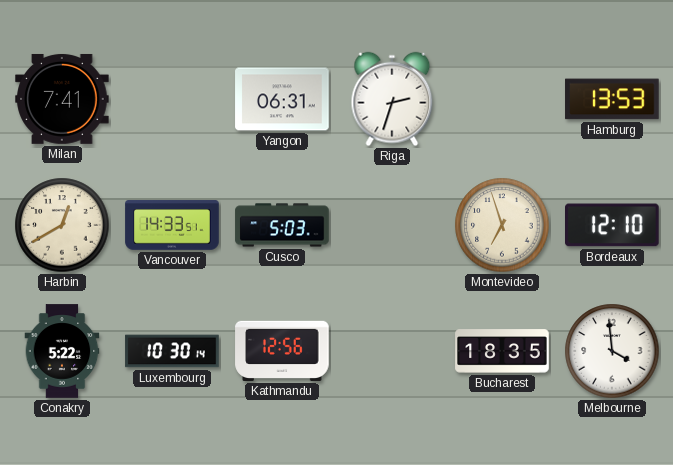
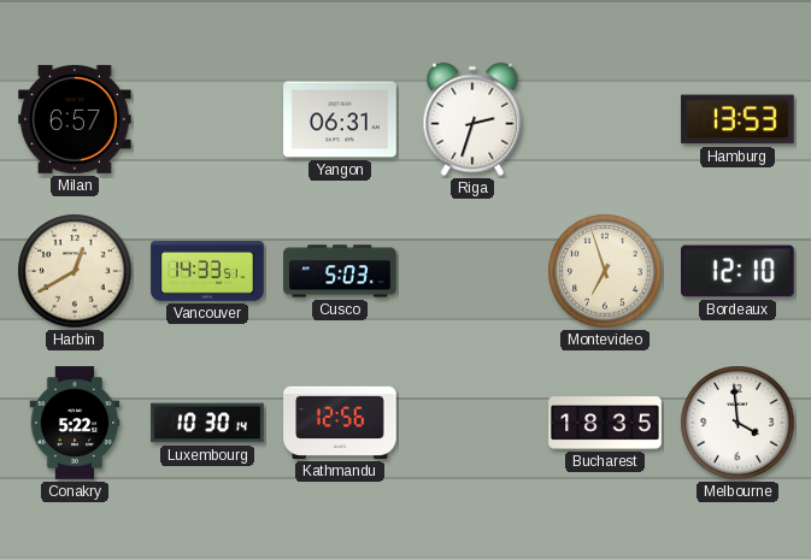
Milan: 7:41 -> 6:57
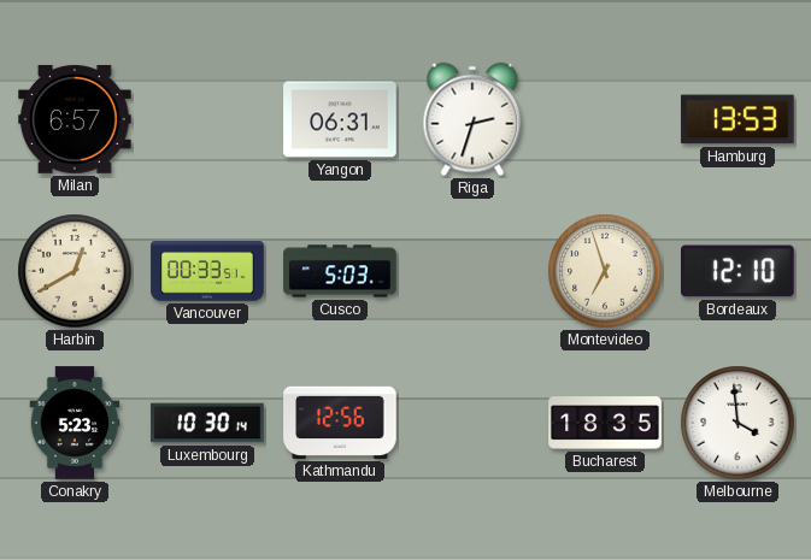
Vancouver: 14:33 -> 00:33
Conakry: 5:22 -> 5:23
